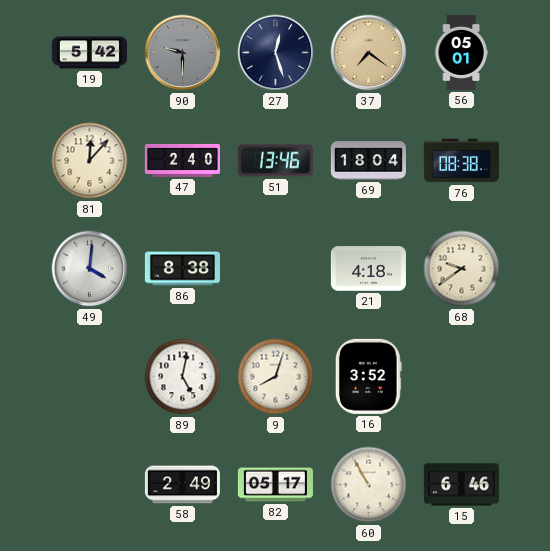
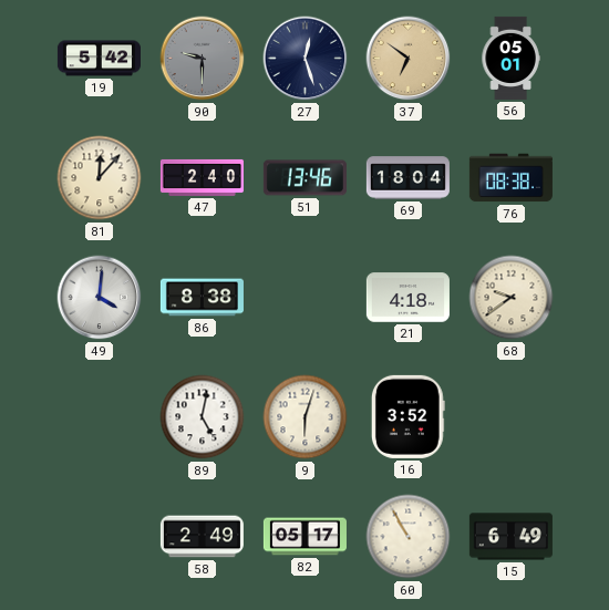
37: 7:21 -> 6:51
9: 8:03 -> 6:03
15: 6:46 -> 6:49
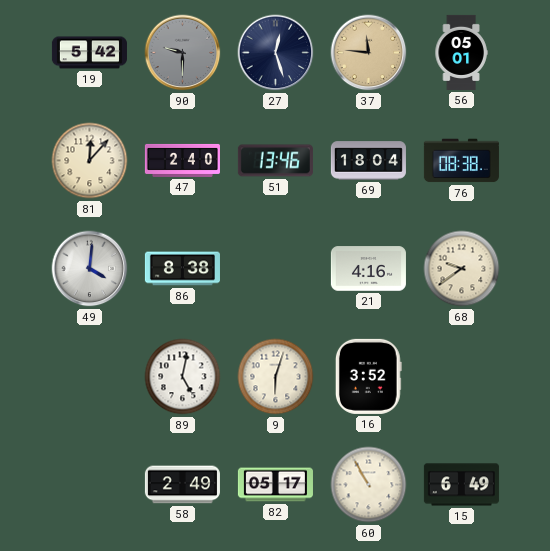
37: 6:51 -> 11:46
21: 4:18 -> 4:16
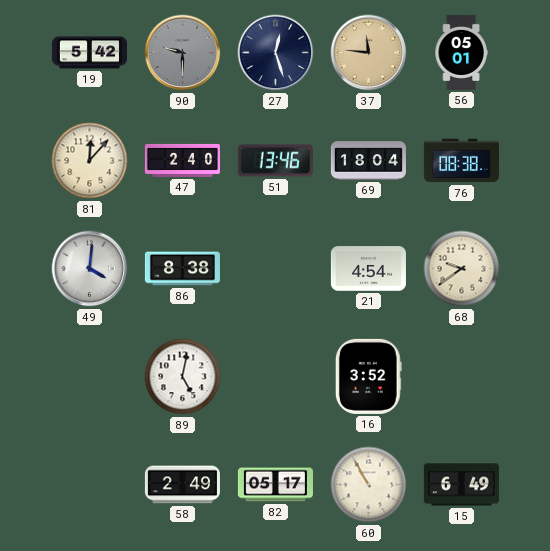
21: 4:16 -> 4:54
9: 6:03 -> none
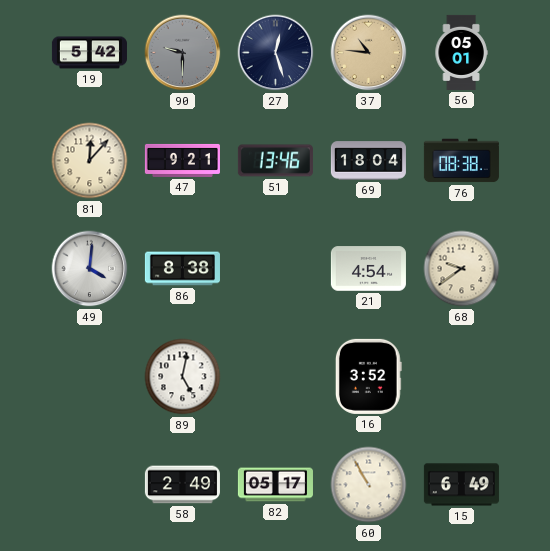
37: 11:46 -> 10:46
47: 2:40 -> 9:21
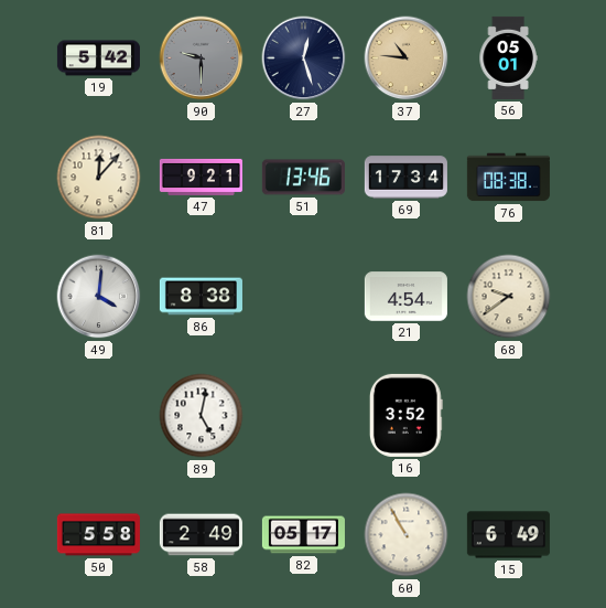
69: 18:04 -> 17:34
50: none -> 5:58
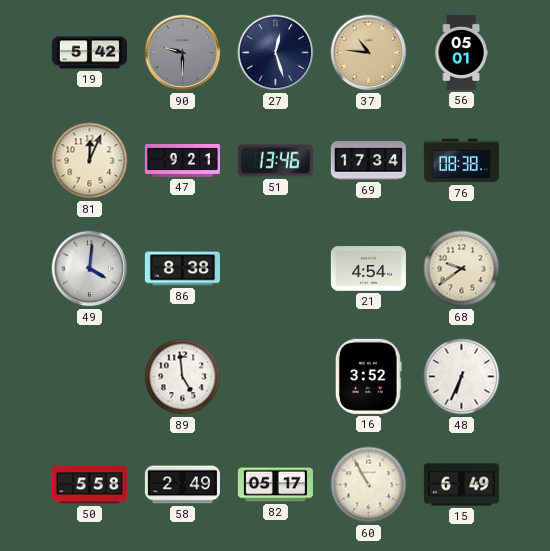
81: 12:07 -> 12:04
89: 5:02 -> 4:59
48: none -> 6:34
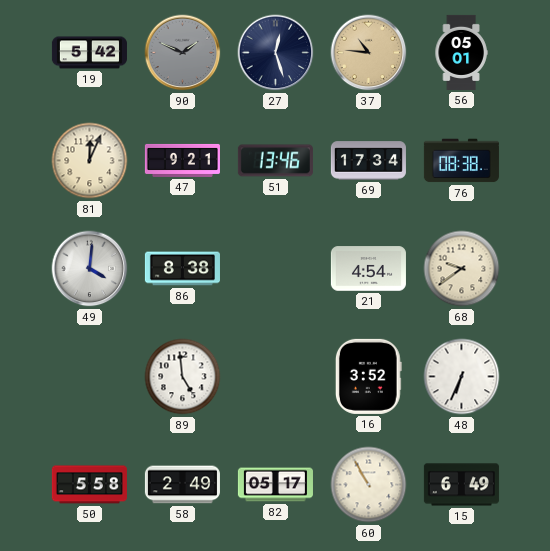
90: 9:30 -> 1:49
